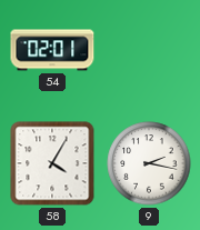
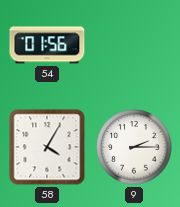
54: 02:01 -> 01:56
9: 2:17 -> 2:15
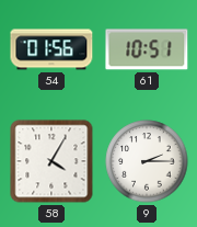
61: none -> 10:51
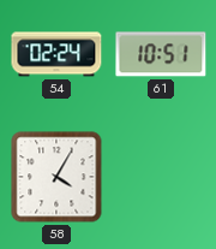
54: 01:56 -> 02:24
9: 2:15 -> none
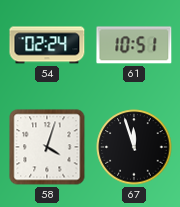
58: 4:05 -> 4:03
67: none -> 11:57
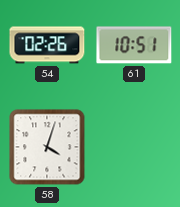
54: 02:24 -> 02:26
67: 11:57 -> none
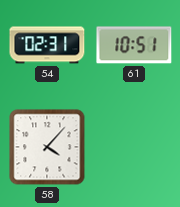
54: 02:26 -> 02:31
58: 4:03 -> 4:07
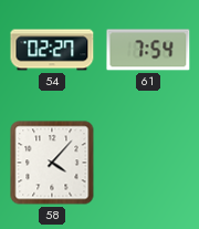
54: 02:31 -> 02:27
61: 10:51 -> 7:54
